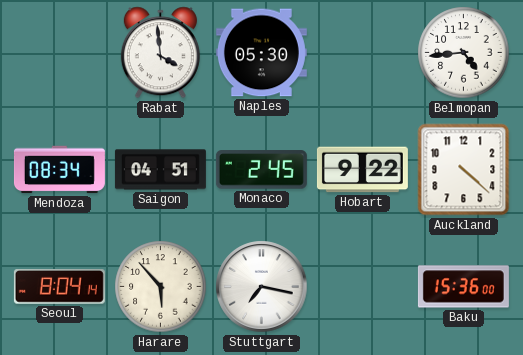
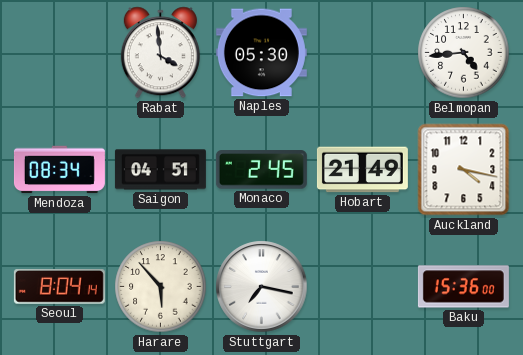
Hobart: 9:22 -> 21:49
Auckland: 4:22 -> 4:17
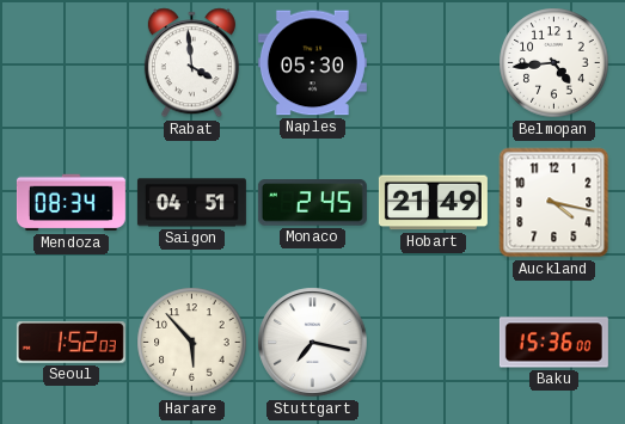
Seoul: 8:04 -> 1:52
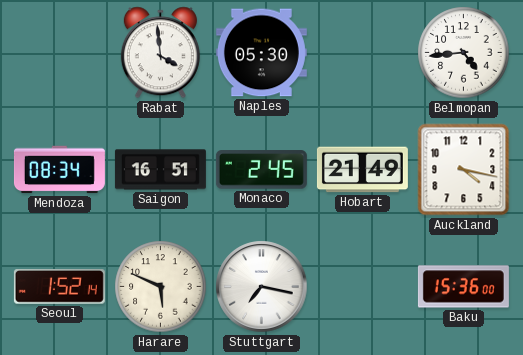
Saigon: 04:51 -> 16:51
Seoul: 1:52:03 -> 1:52:14
Harare: 5:53 -> 5:49
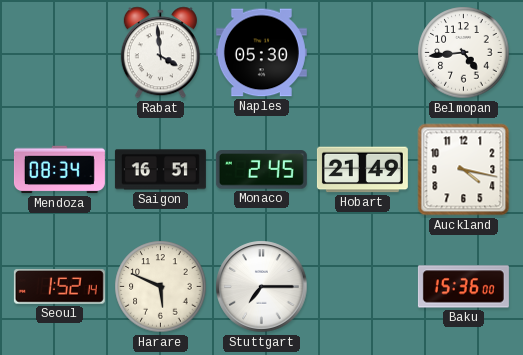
Stuttgart: 7:17 -> 7:15
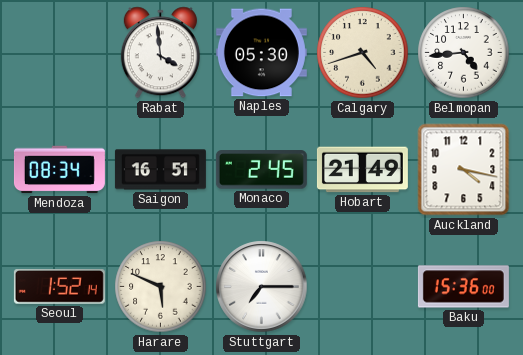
Calgary: none -> 4:42
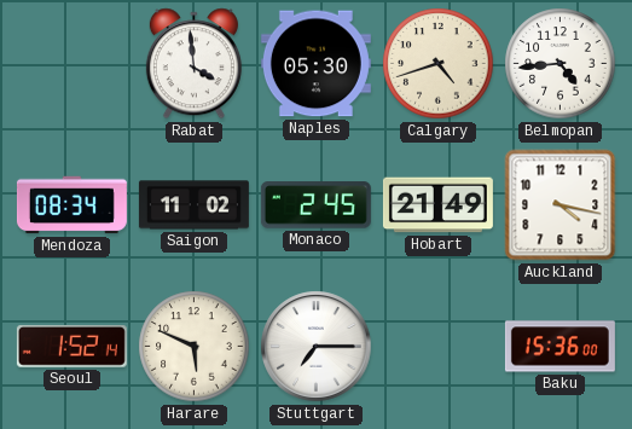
Saigon: 16:51 -> 11:02
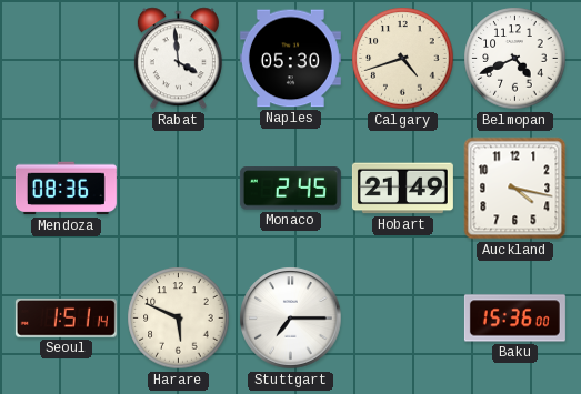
Belmopan: 4:44 -> 4:41
Mendoza: 08:34 -> 08:36
Saigon: 11:02 -> none
Seoul: 1:52 -> 1:51
